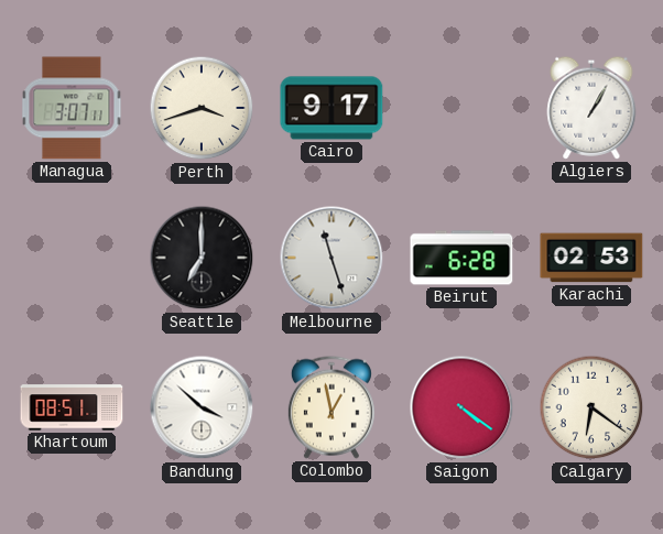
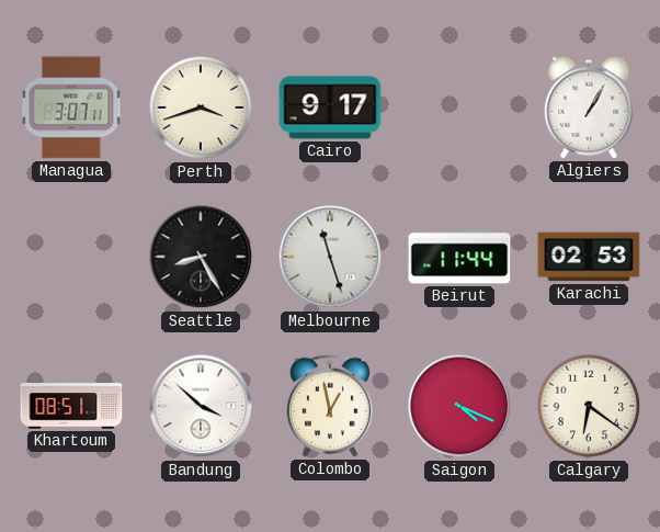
Seattle: 7:00 -> 8:25
Beirut: 6:28 -> 11:44
Saigon: 4:21 -> 4:19
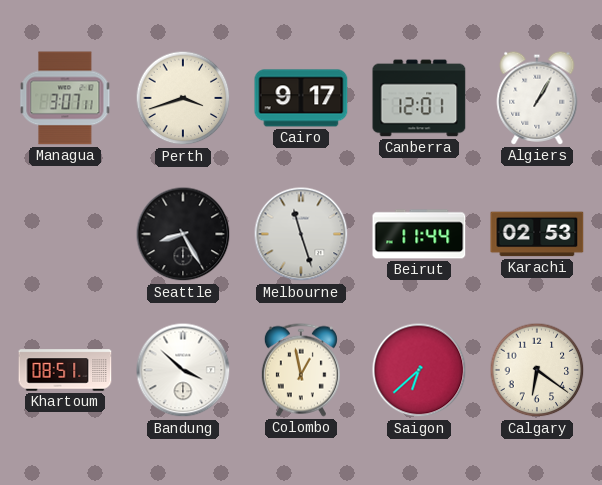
Canberra: none -> 12:01
Saigon: 4:19 -> 6:38
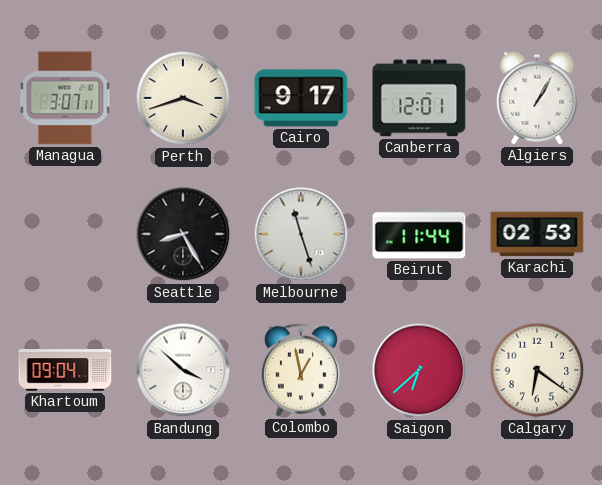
Khartoum: 08:51 -> 09:04
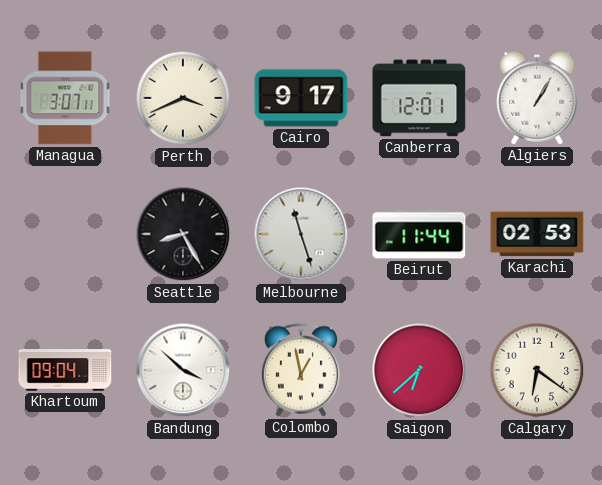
Perth: 3:42 -> 3:41
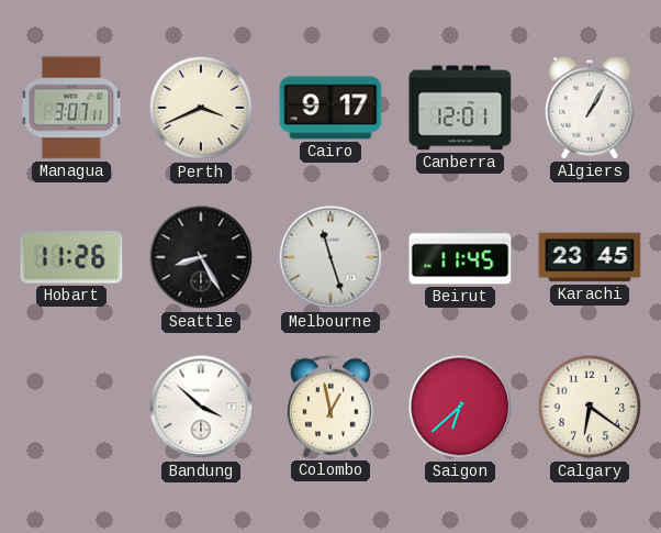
Hobart: none -> 11:26
Beirut: 11:44 -> 11:45
Karachi: 02:53 -> 23:45
Khartoum: 09:04 -> none
